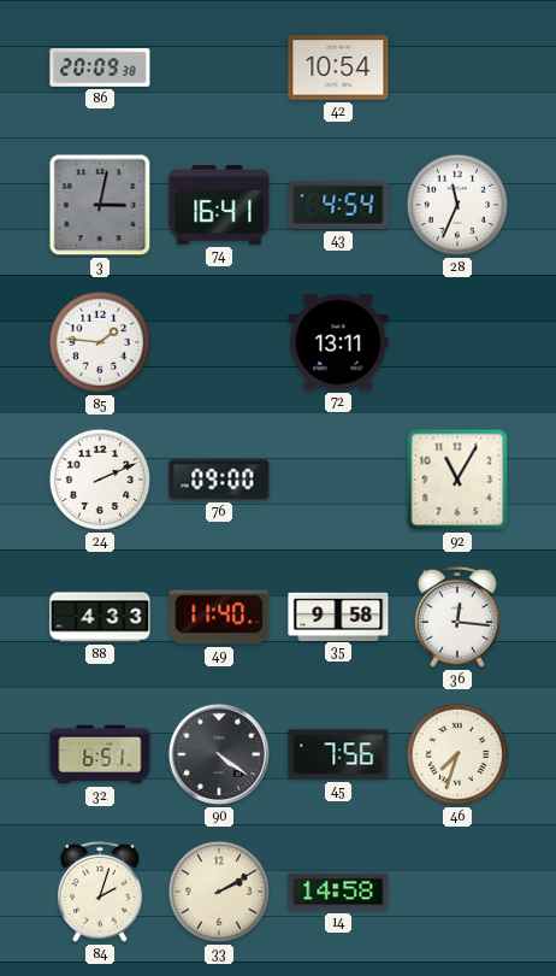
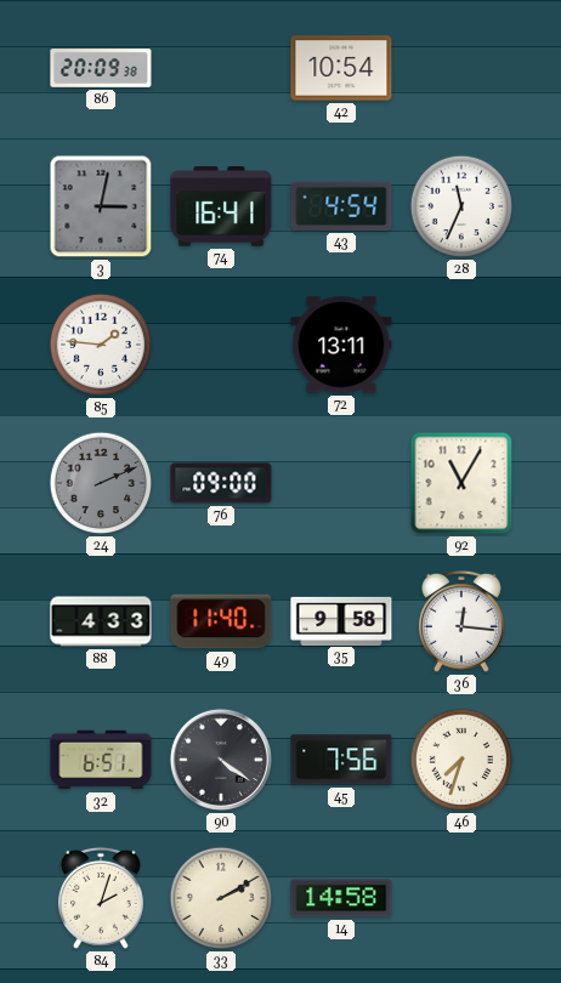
24 dial: white -> grey
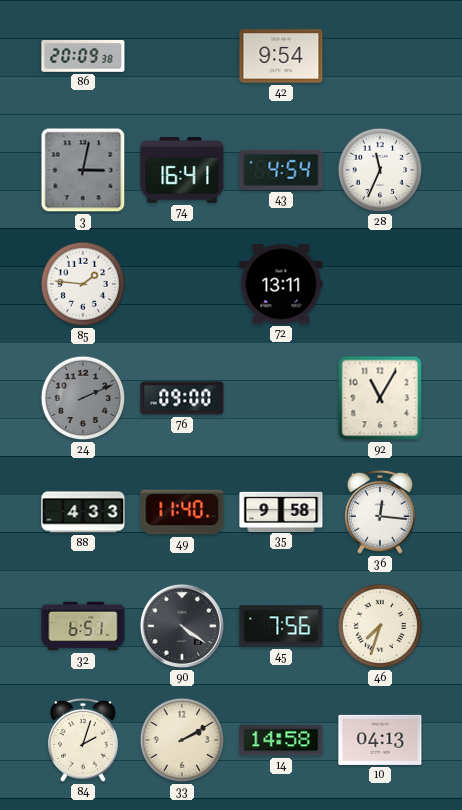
42: 10:54 -> 9:54
10: none -> 04:13
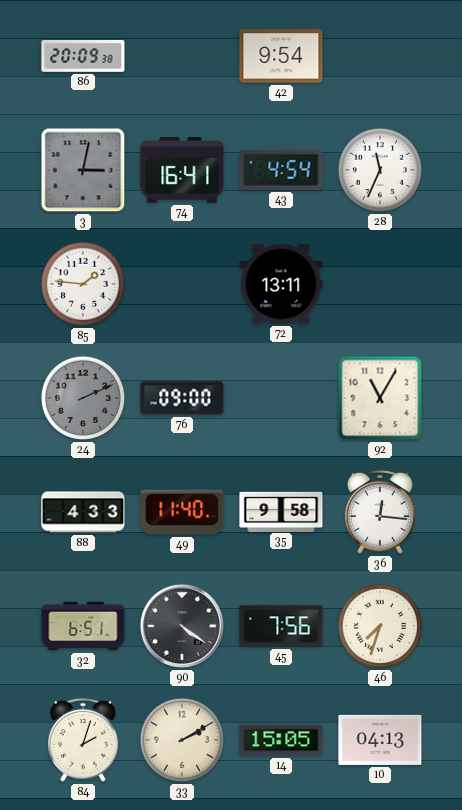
14: 14:58 -> 15:05
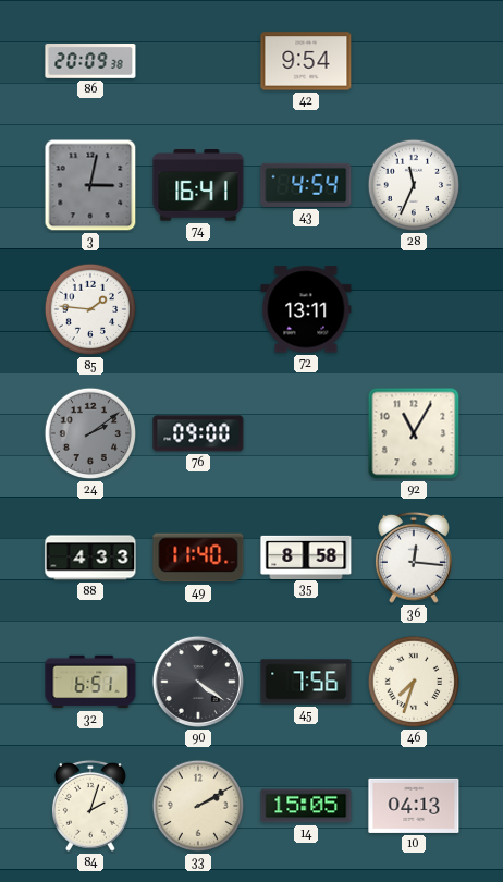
24: 2:11 -> 2:09
35: 9:58 -> 8:58
